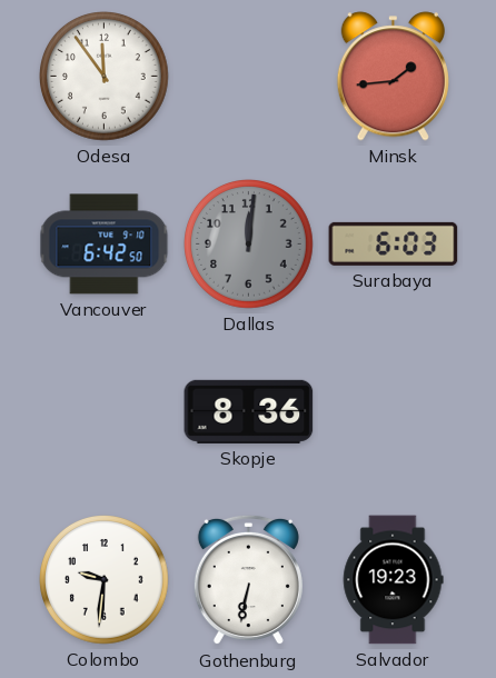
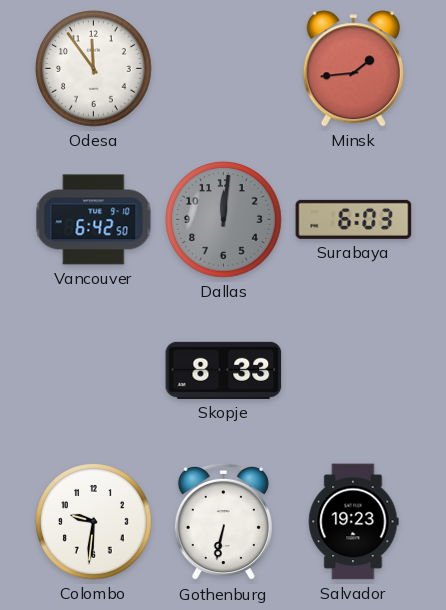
Skopje: 8:36 -> 8:33
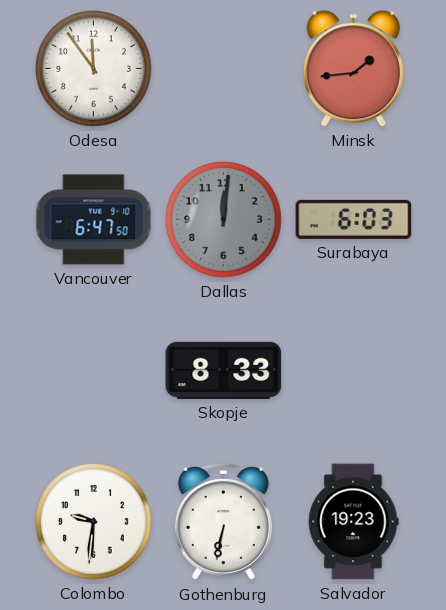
Vancouver: 6:42 -> 6:47
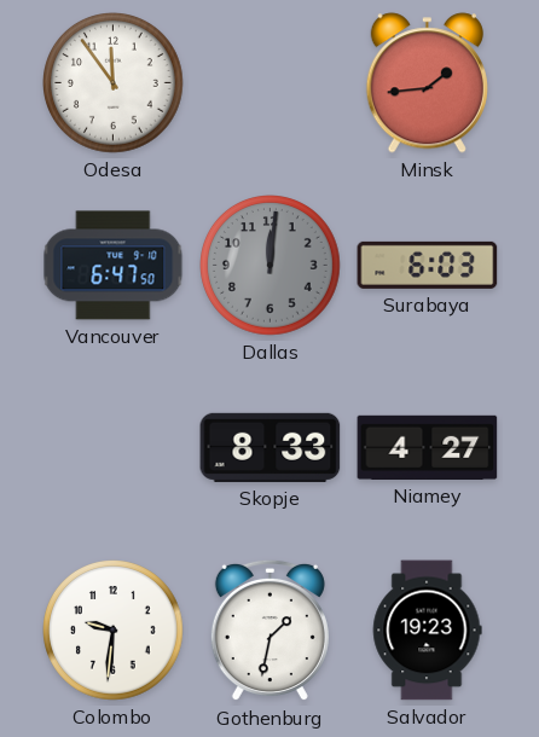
Niamey: none -> 4:27
Gothenburg: 6:32 -> 1:32
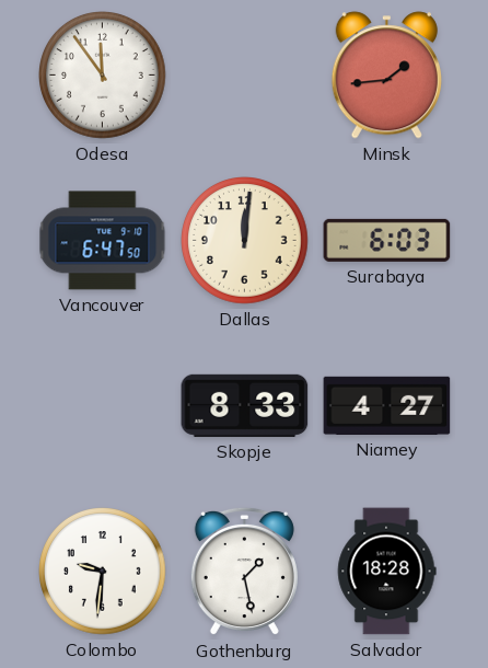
Dallas dial: grey -> cream
Gothenburg: 1:32 -> 1:28
Salvador: 19:23 -> 18:28
